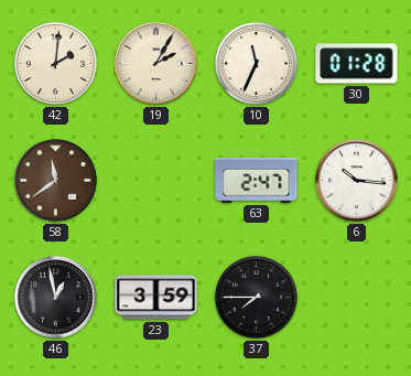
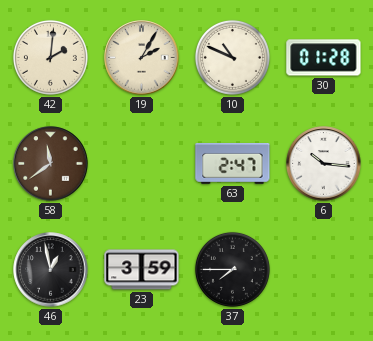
10: 11:34 -> 10:49
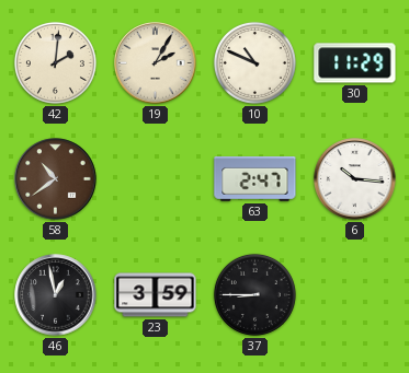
30: 01:28 -> 11:29
58: 11:39 -> 10:39
37: 7:45 -> 8:45
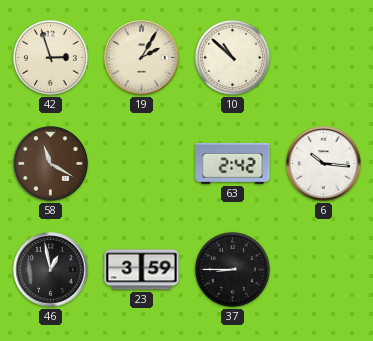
42: 2:01 -> 2:57
10: 10:49 -> 10:52
30: 11:29 -> none
58: 10:39 -> 11:20
63: 2:47 -> 2:42
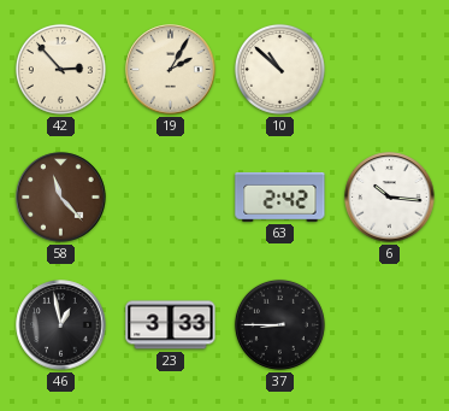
42: 2:57 -> 2:53
58: 11:20 -> 11:23
23: 3:59 -> 3:33
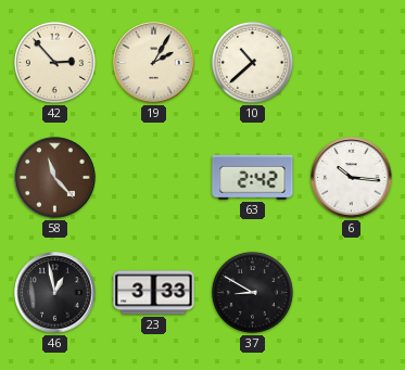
10: 10:52 -> 10:38
37: 8:45 -> 8:50
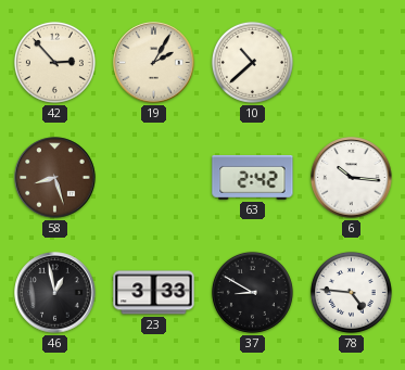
58: 11:23 -> 8:27
78: none -> 4:46
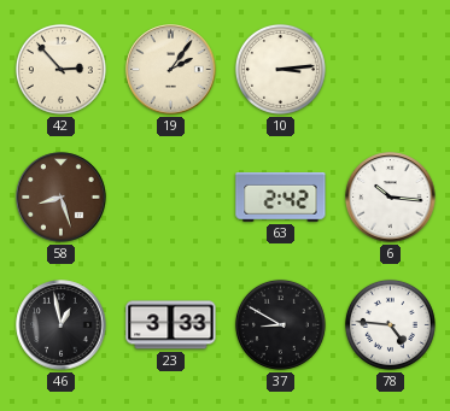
19: 2:05 -> 2:06
10: 10:38 -> 3:14
